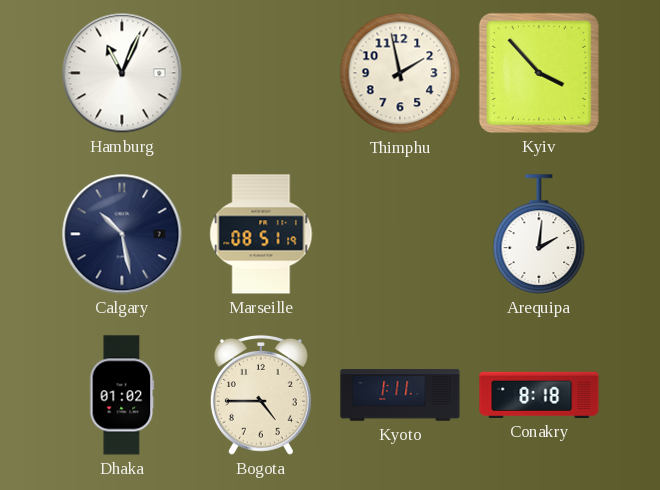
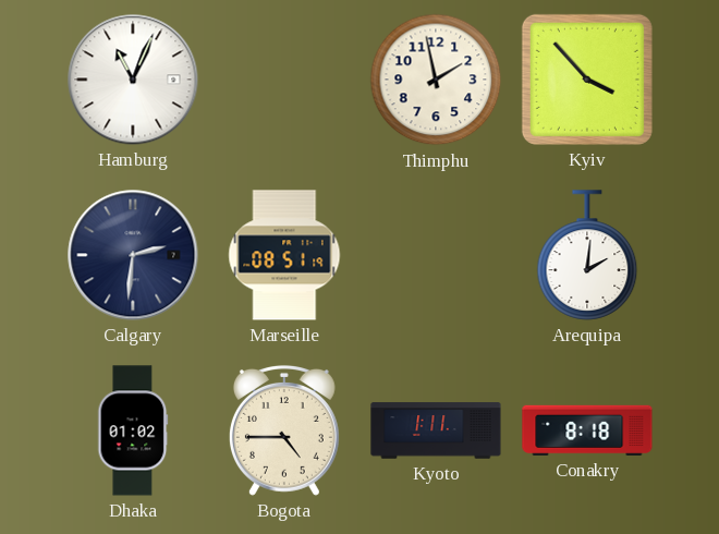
Calgary: 10:28 -> 2:31
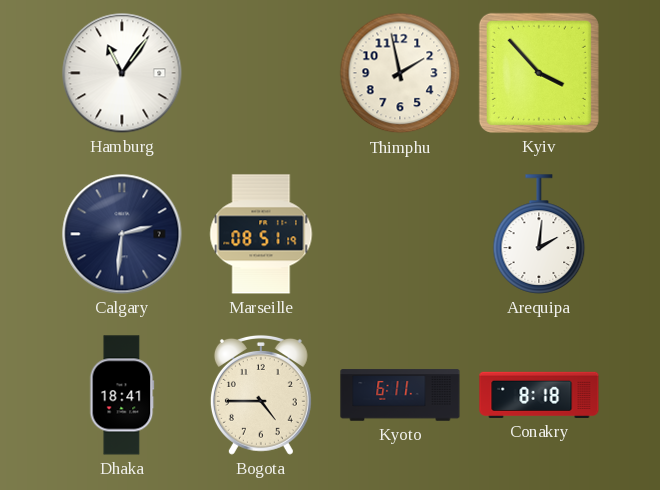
Hamburg: 11:04 -> 11:06
Dhaka: 01:02 -> 18:41
Kyoto: 1:11 -> 6:11
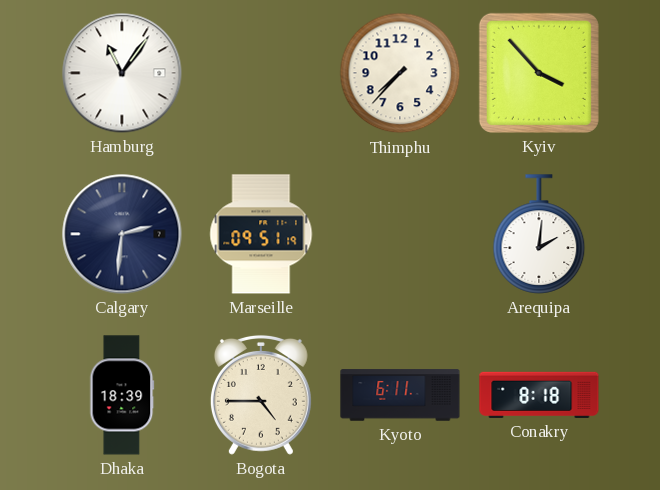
Thimphu: 1:58 -> 7:37
Marseille: 08:51 -> 09:51
Dhaka: 18:41 -> 18:39
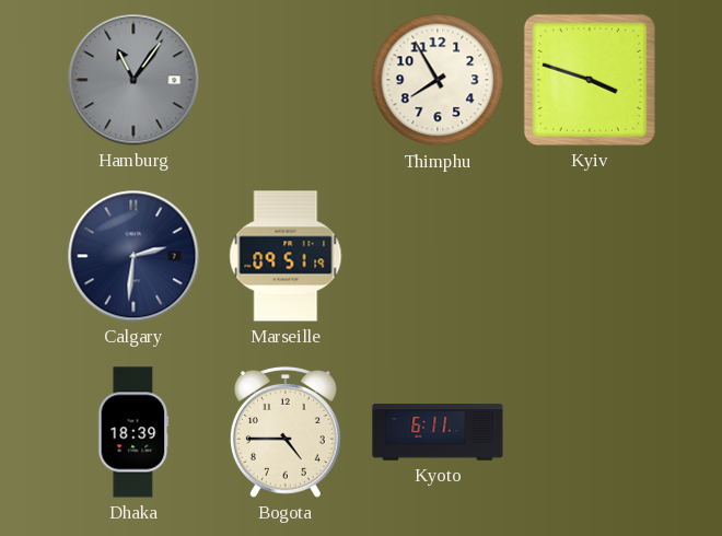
Hamburg dial: white -> grey
Thimphu: 7:37 -> 7:55
Kyiv: 3:53 -> 3:48
Arequipa: 2:01 -> none
Conakry: 8:18 -> none
